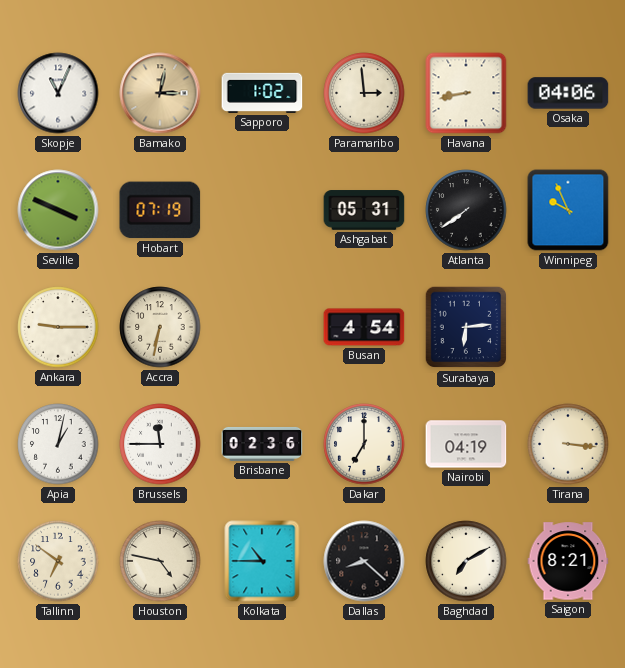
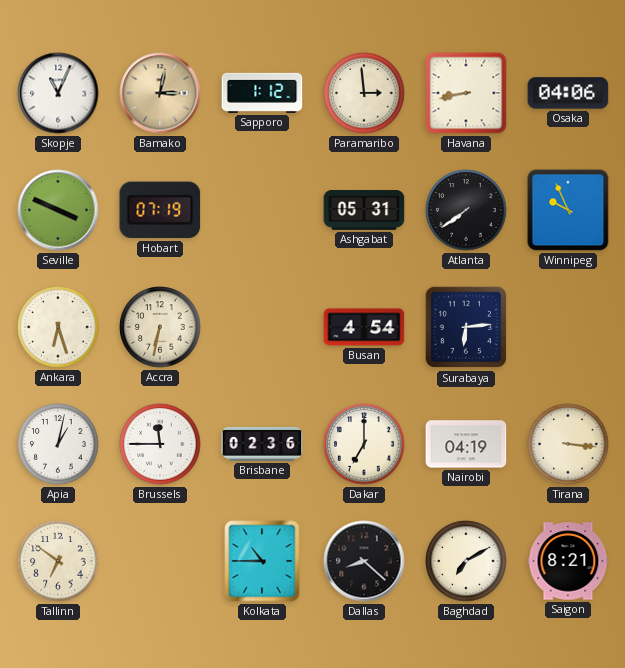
Sapporo: 1:02 -> 1:12
Ankara: 9:15 -> 6:27
Houston: 4:47 -> none
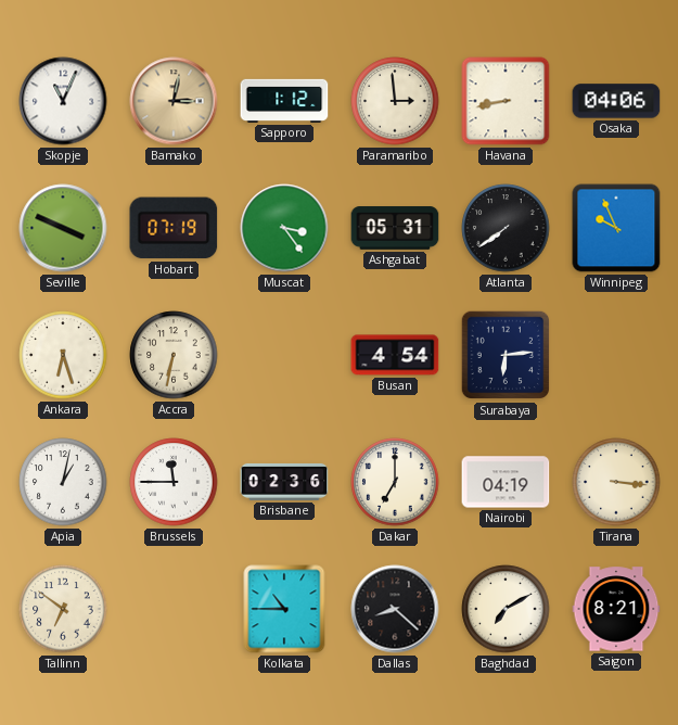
Muscat: none -> 3:24
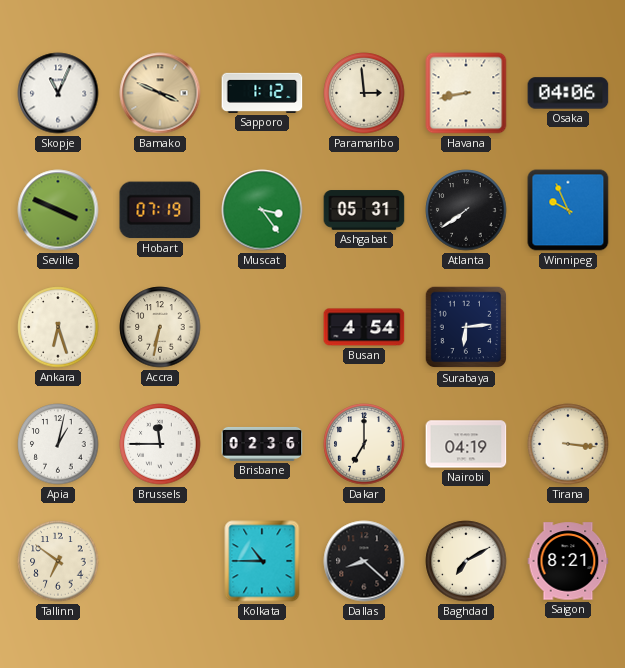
Bamako: 3:02 -> 3:49
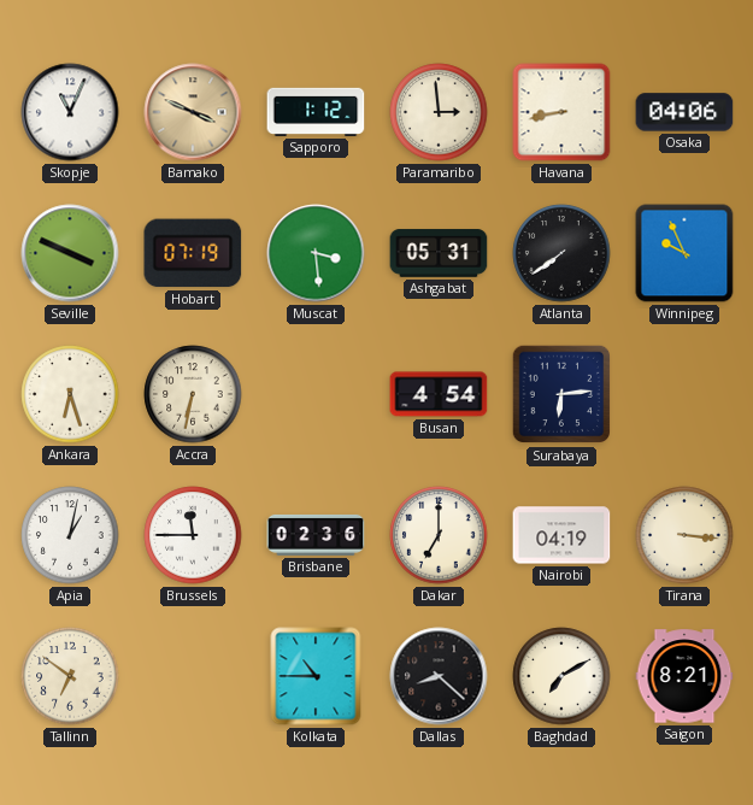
Muscat: 3:24 -> 3:29
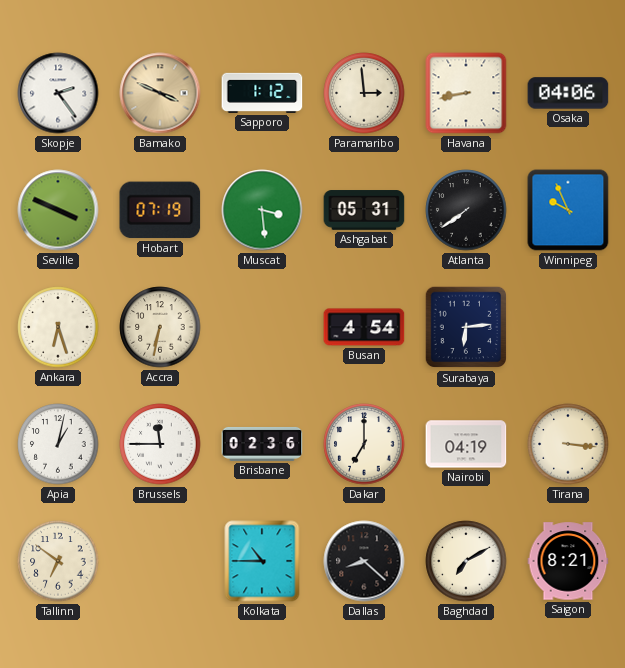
Skopje: 11:04 -> 2:24
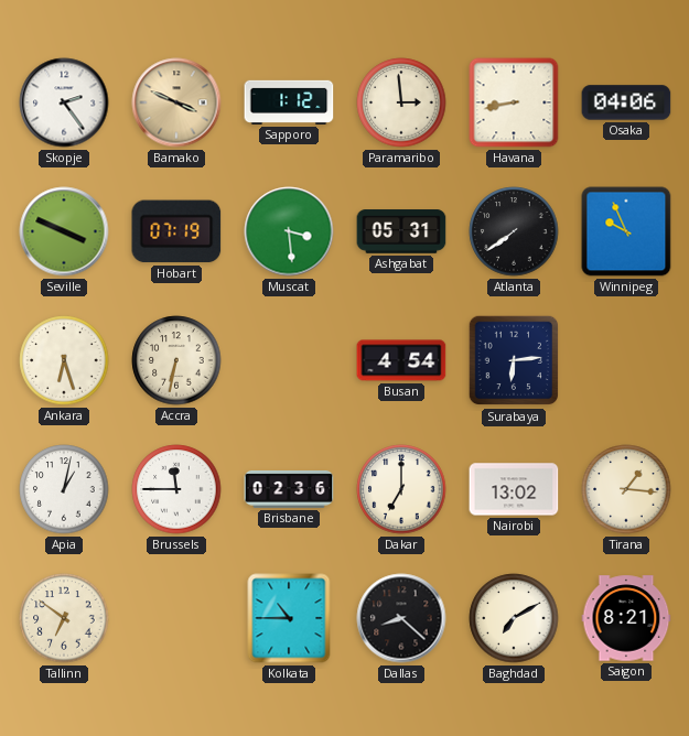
Nairobi: 04:19 -> 13:02
Tirana: 3:16 -> 1:16
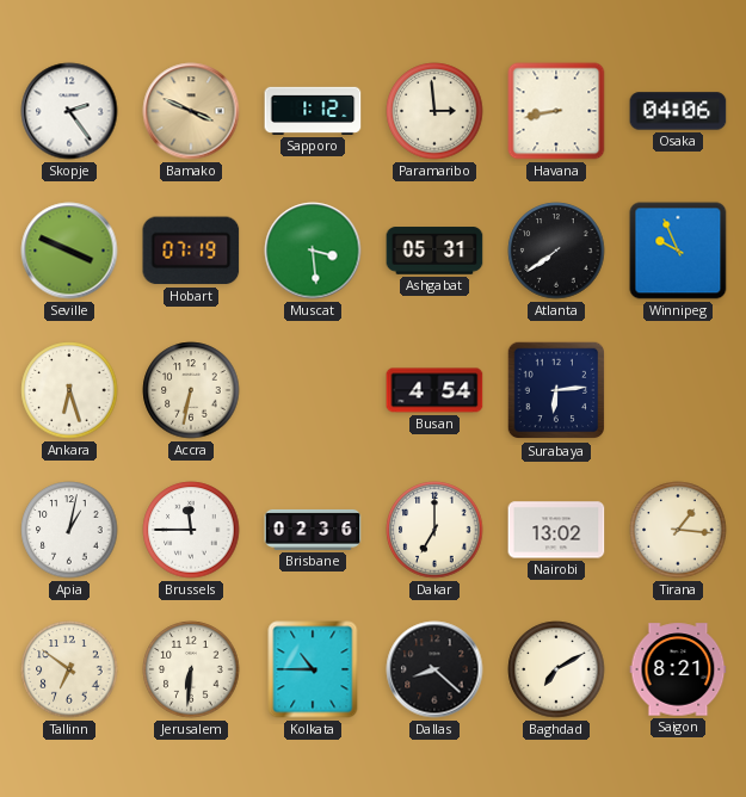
Jerusalem: none -> 6:31
